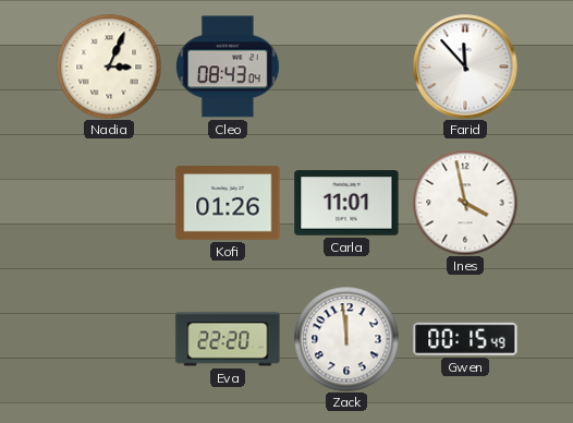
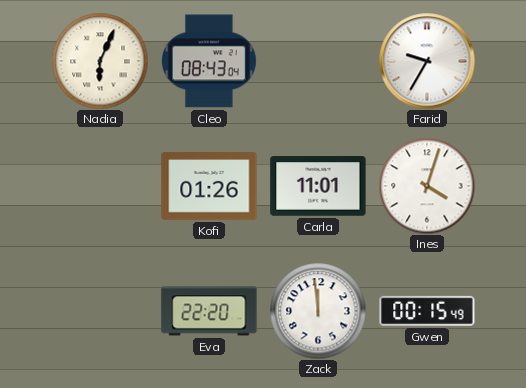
Nadia: 3:04 -> 6:04
Farid: 11:53 -> 9:35
Ines: 3:58 -> 4:03
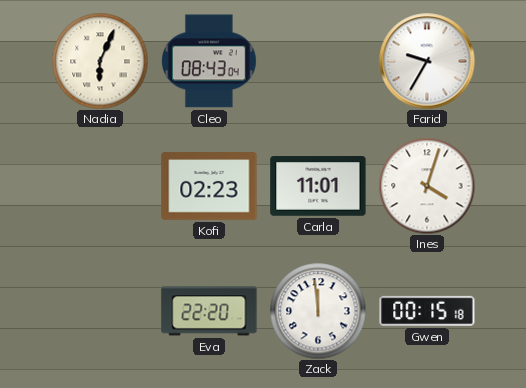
Kofi: 01:26 -> 02:23
Gwen: 00:15:49 -> 00:15:18
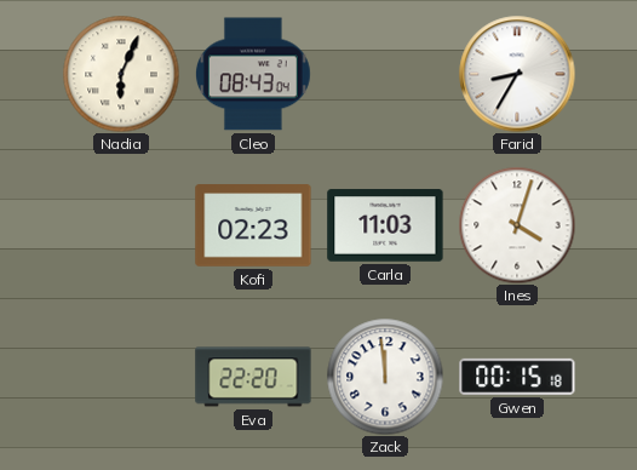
Farid: 9:35 -> 8:35
Carla: 11:01 -> 11:03
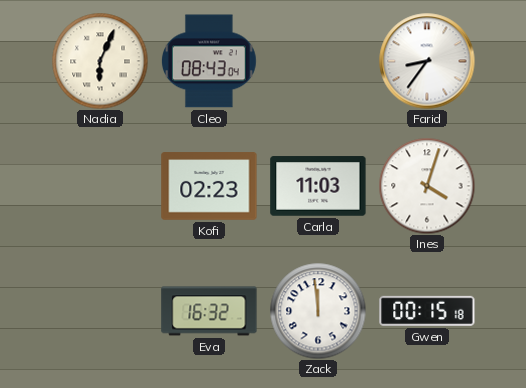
Farid: 8:35 -> 8:36
Eva: 22:20 -> 16:32
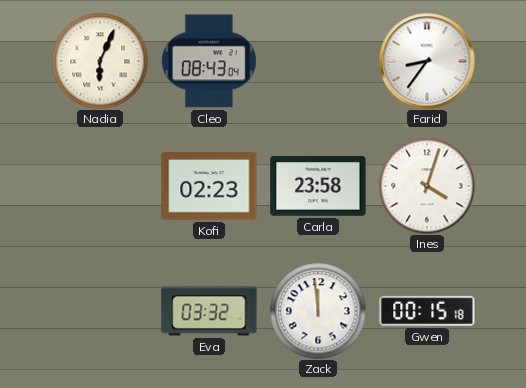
Carla: 11:03 -> 23:58
Eva: 16:32 -> 03:32
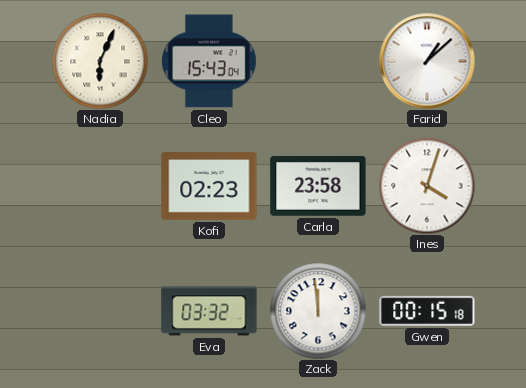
Cleo: 08:43 -> 15:43
Farid: 8:36 -> 1:08
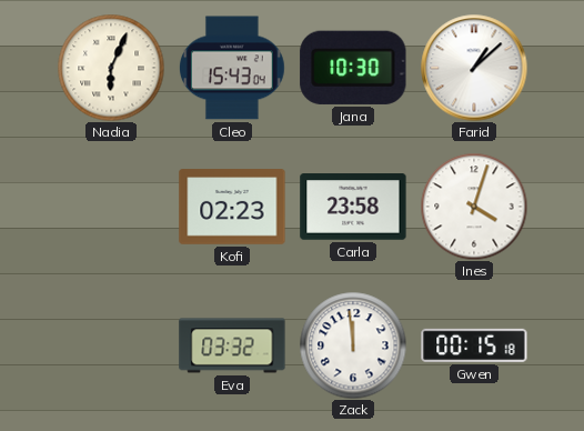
Jana: none -> 10:30
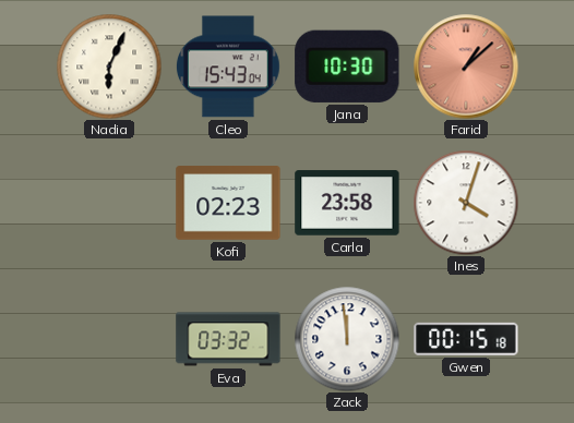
Farid dial: white -> salmon
